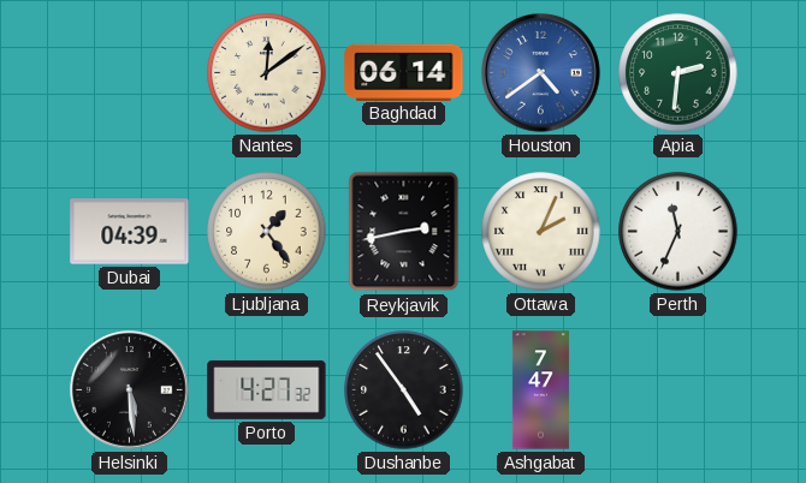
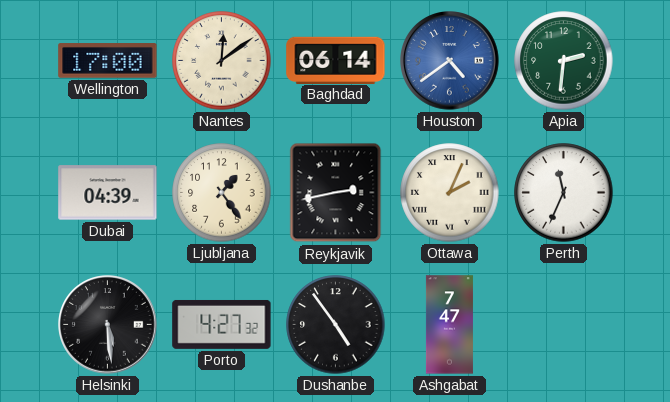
Wellington: none -> 17:00
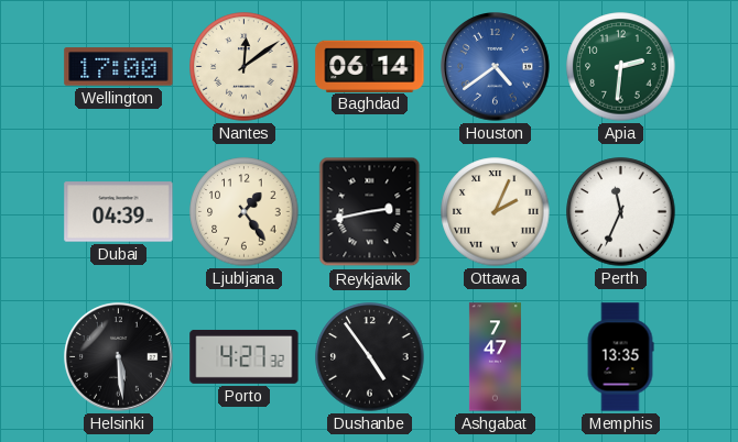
Memphis: none -> 13:35
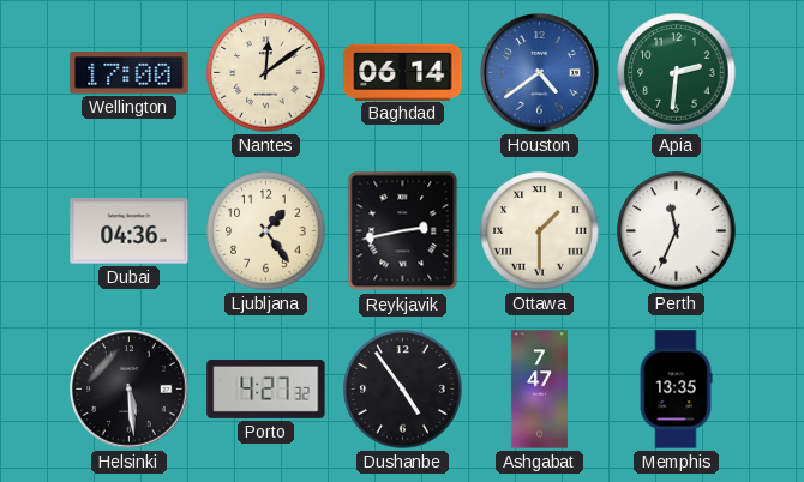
Dubai: 04:39 -> 04:36
Ottawa: 2:04 -> 1:30
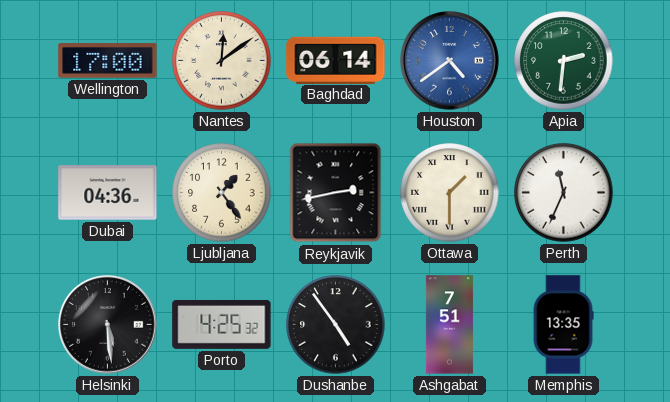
Porto: 4:27 -> 4:25
Ashgabat: 7:47 -> 7:51
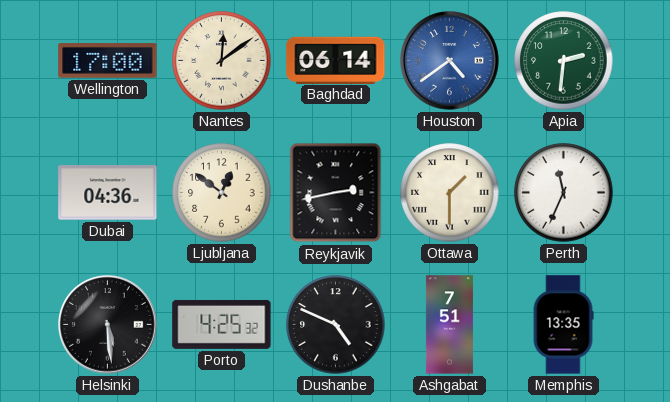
Ljubljana: 1:24 -> 12:51
Dushanbe: 4:54 -> 4:49
